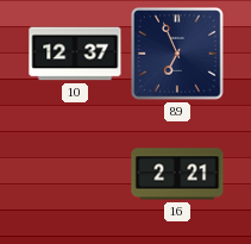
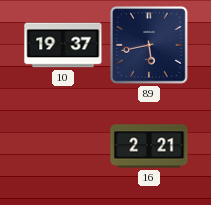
10: 12:37 -> 19:37
89: 6:56 -> 5:43
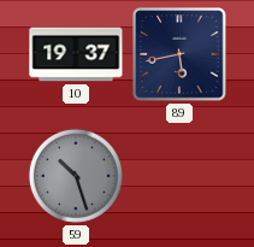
59: none -> 10:27
16: 2:21 -> none
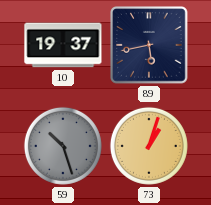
73: none -> 1:03
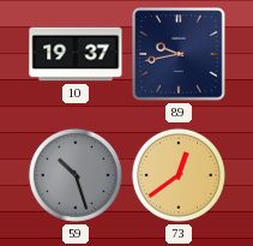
89: 5:43 -> 9:43
73: 1:03 -> 12:39
